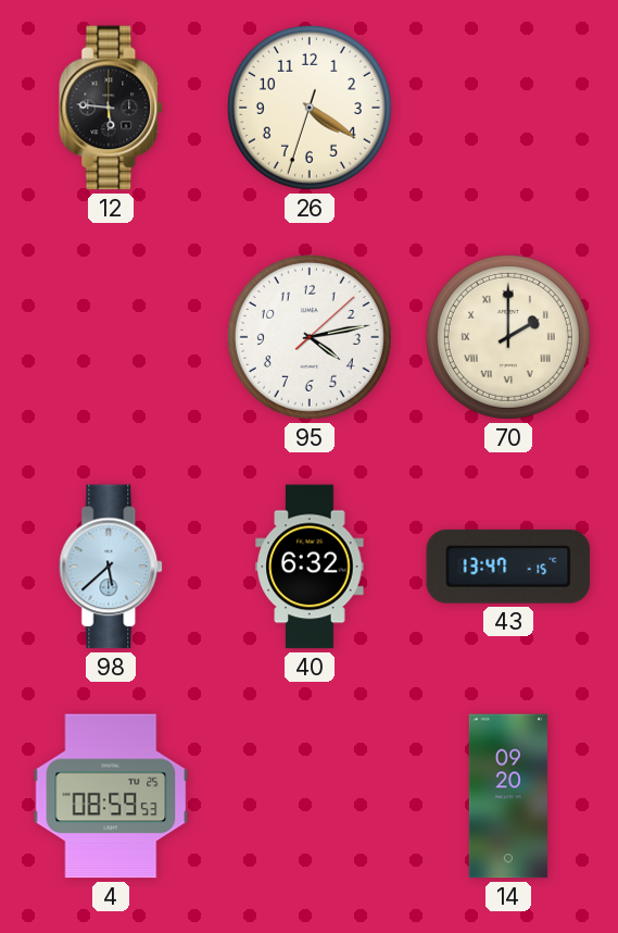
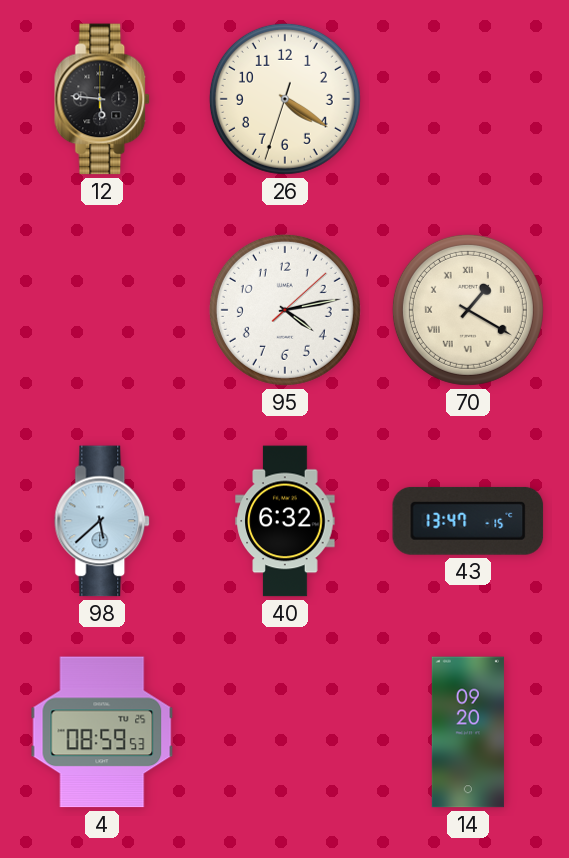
70: 2:00 -> 1:20
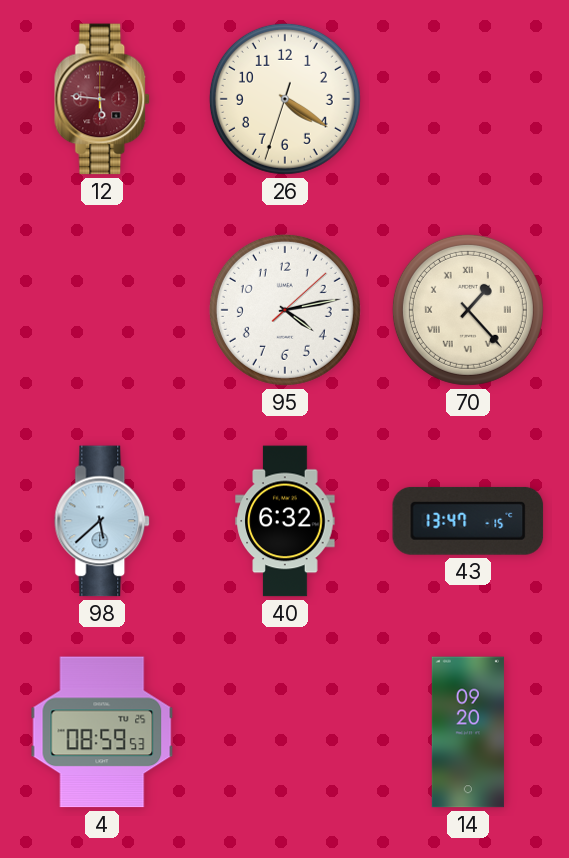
12 dial: black -> burgundy
70: 1:20 -> 1:23
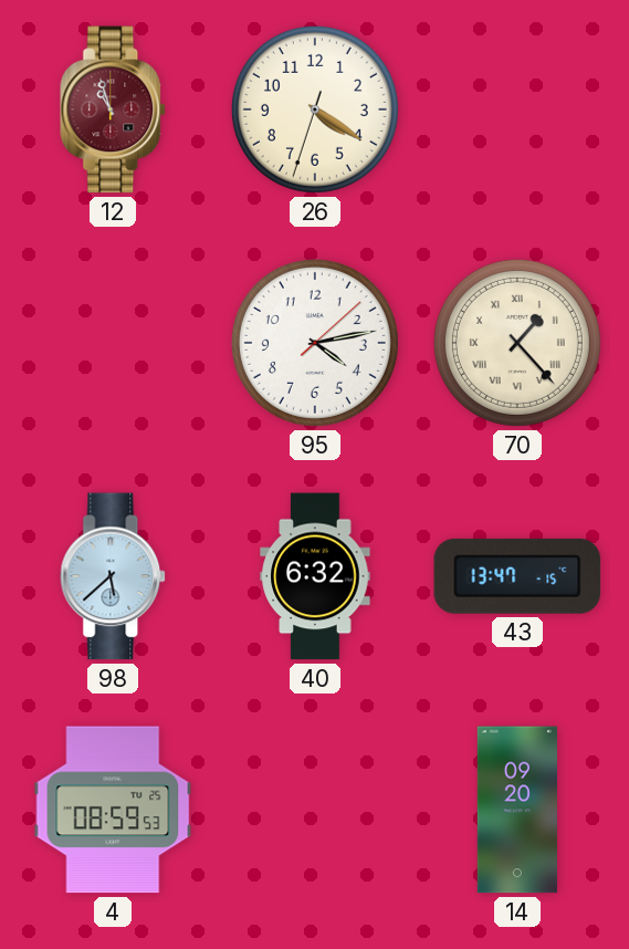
12: 5:46 -> 10:57
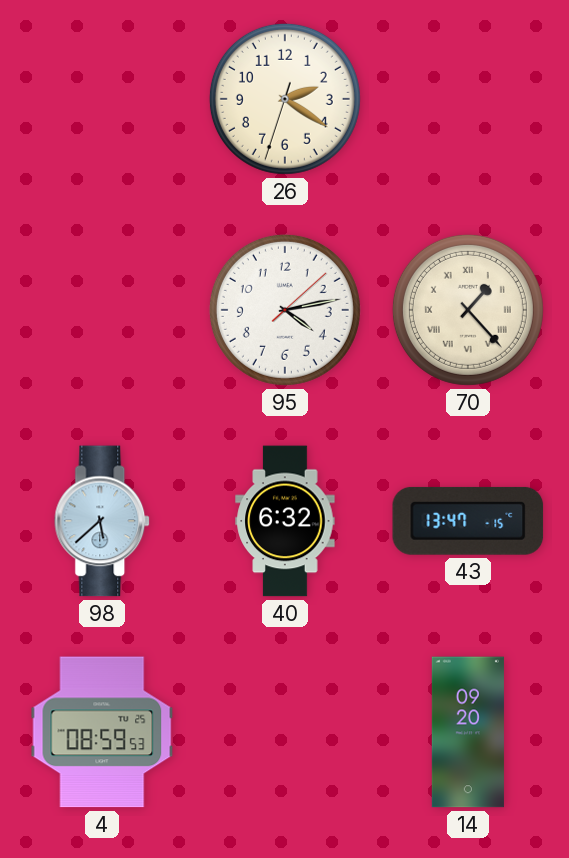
12: 10:57 -> none
26: 4:20 -> 2:20
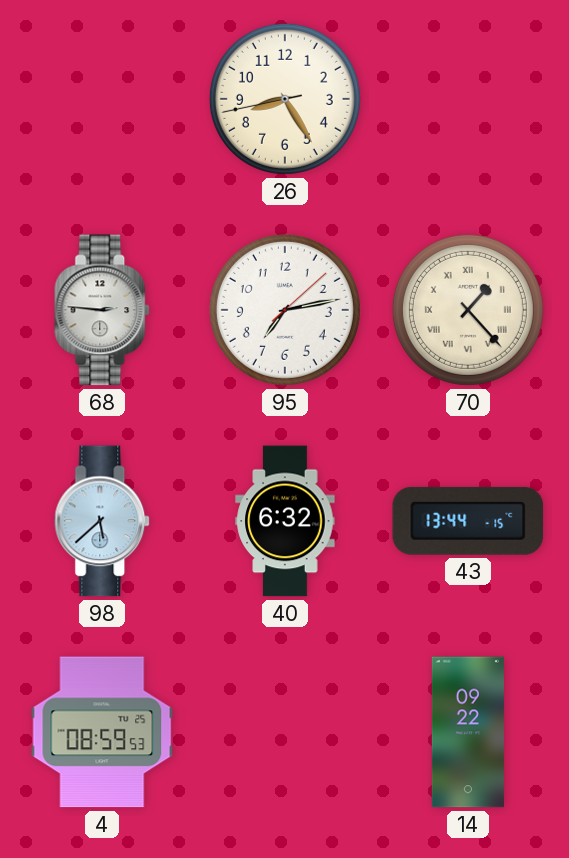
26: 2:20 -> 8:24
68: none -> 2:46
95: 4:13 -> 7:13
43: 13:47 -> 13:44
14: 09:20 -> 09:22
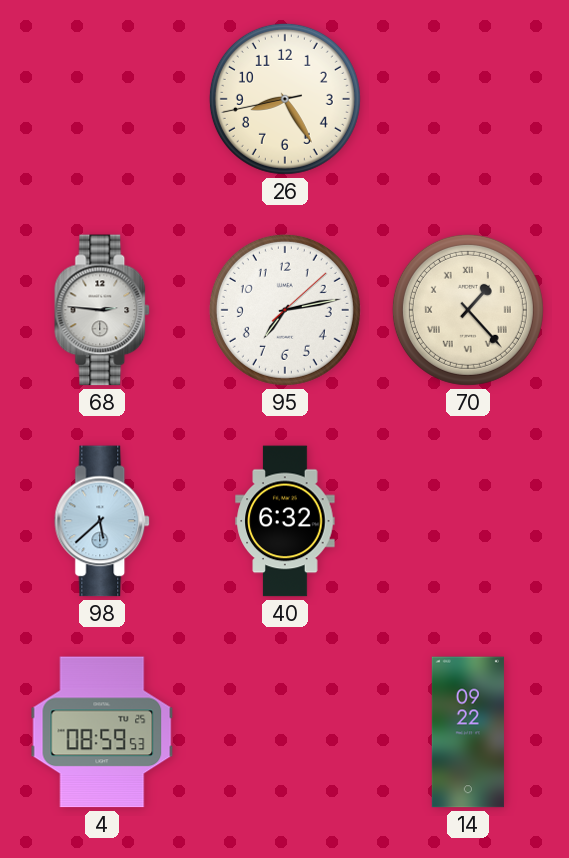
43: 13:44 -> none
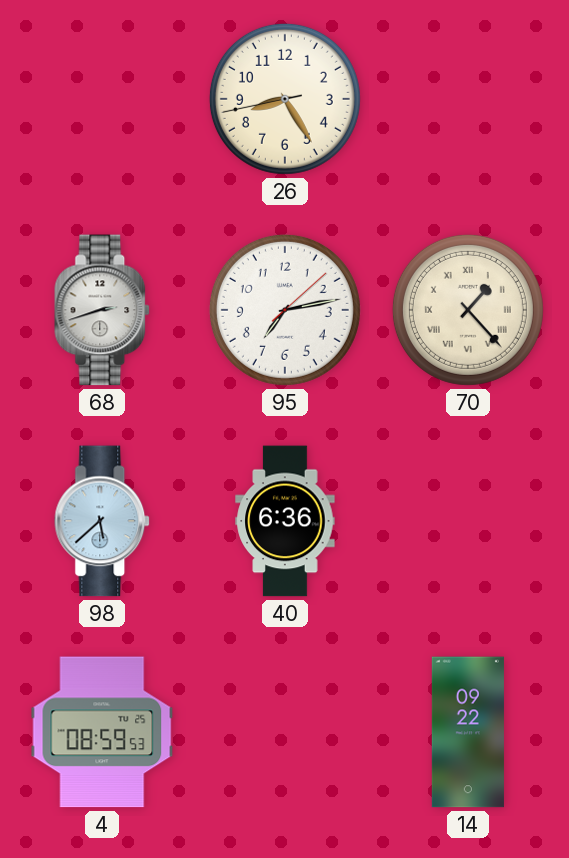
68: 2:46 -> 2:42
40: 6:32 -> 6:36
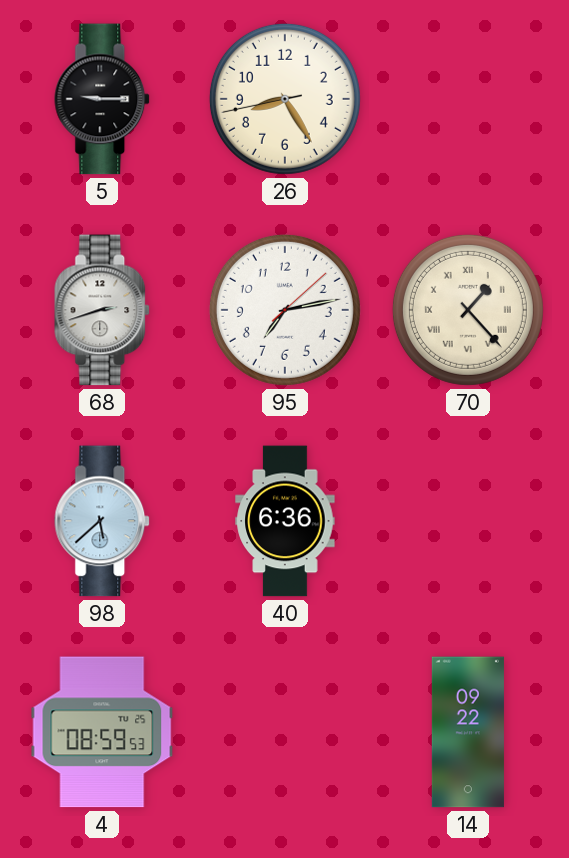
5: none -> 9:15
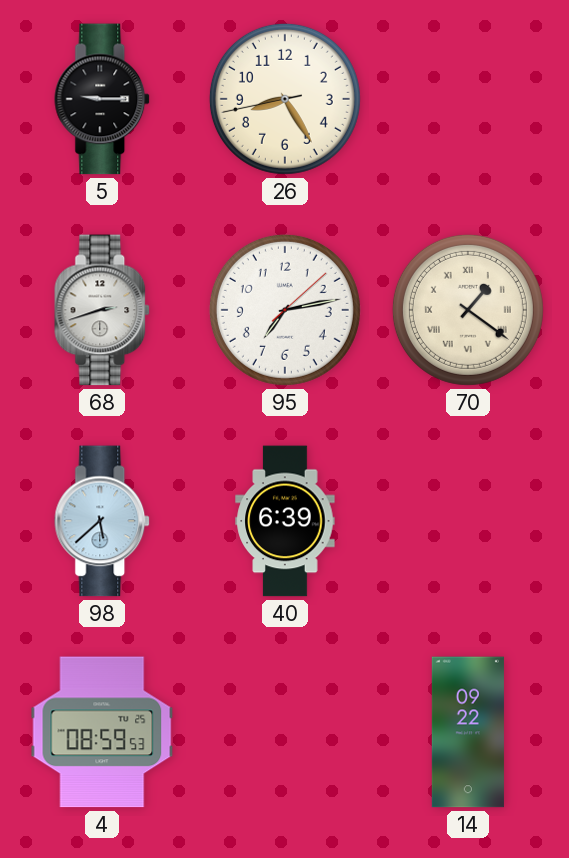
70: 1:23 -> 1:21
40: 6:36 -> 6:39
